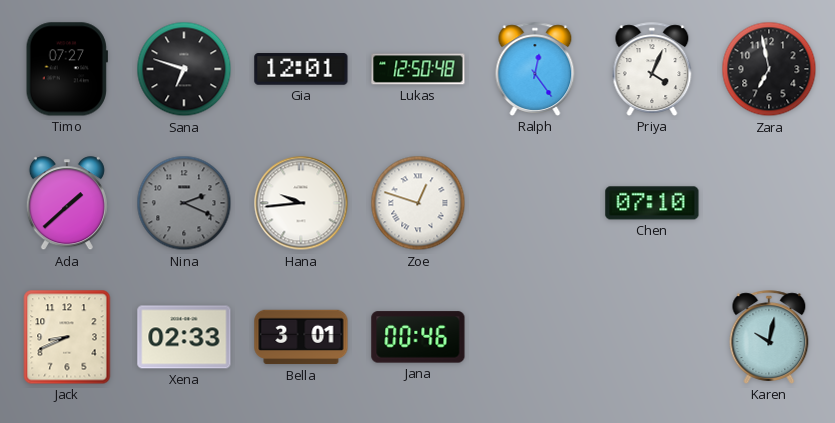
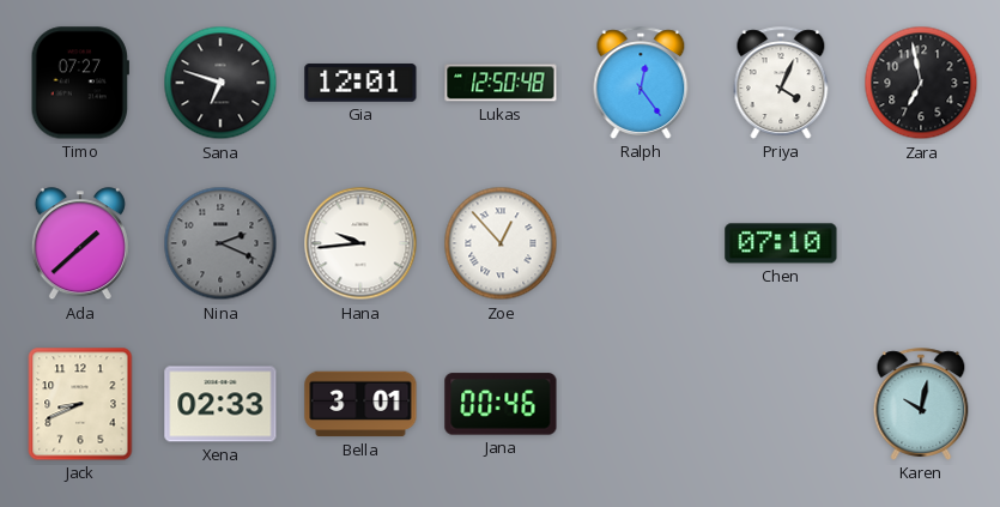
Zoe: 12:48 -> 12:53
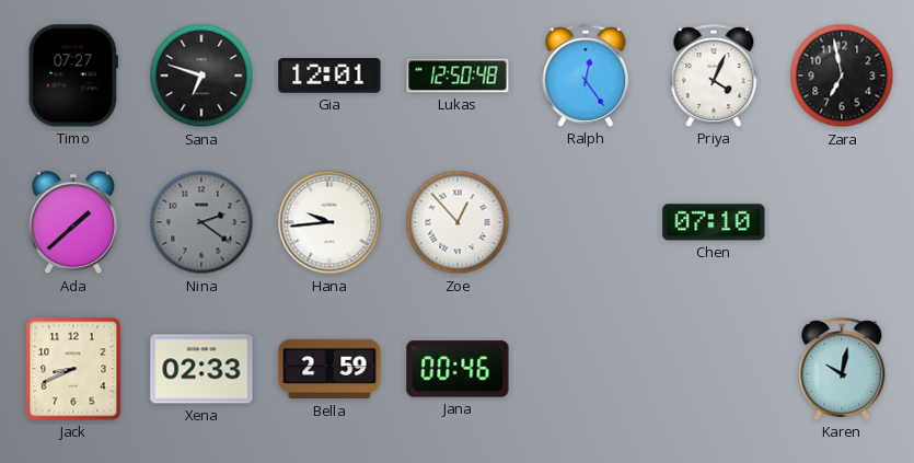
Nina: 2:19 -> 2:21
Bella: 3:01 -> 2:59
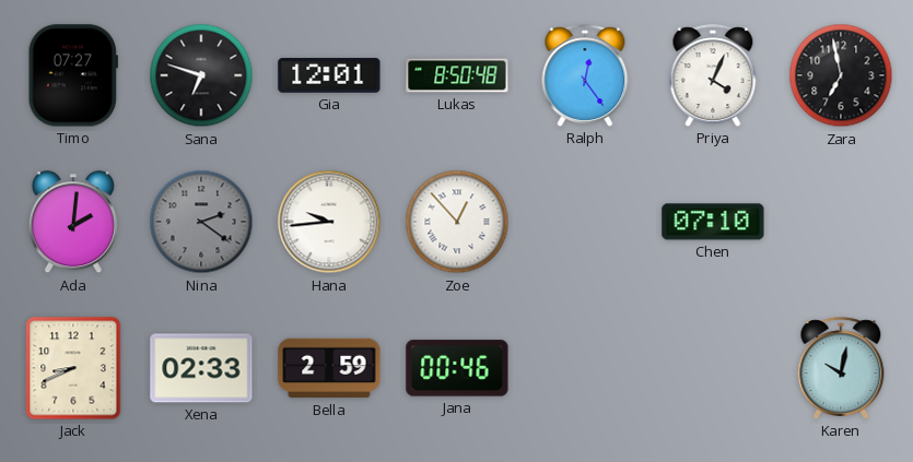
Lukas: 12:50 -> 8:50
Ada: 1:38 -> 2:01
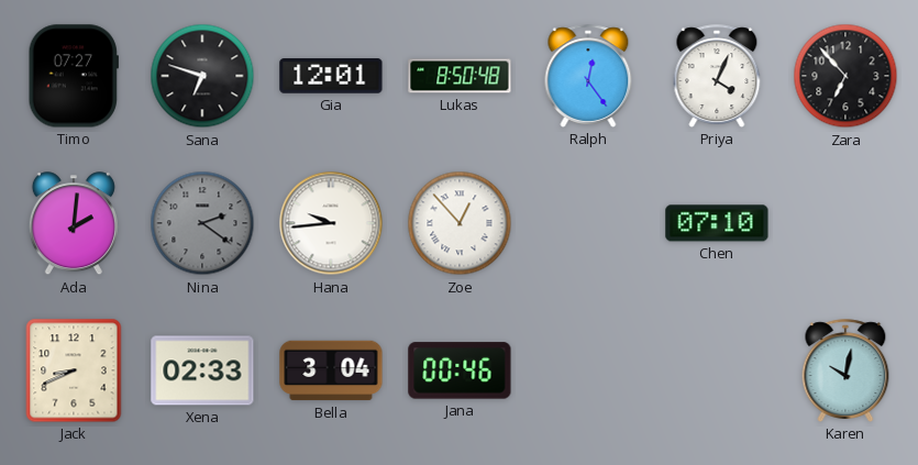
Zara: 6:58 -> 6:53
Bella: 2:59 -> 3:04
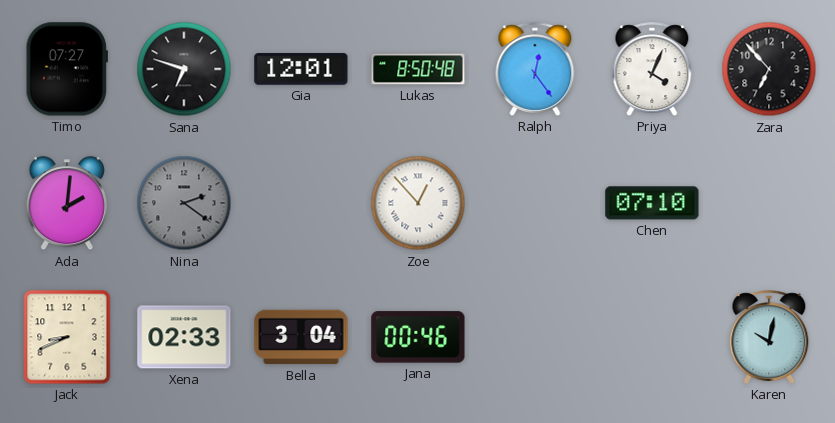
Hana: 9:44 -> none
